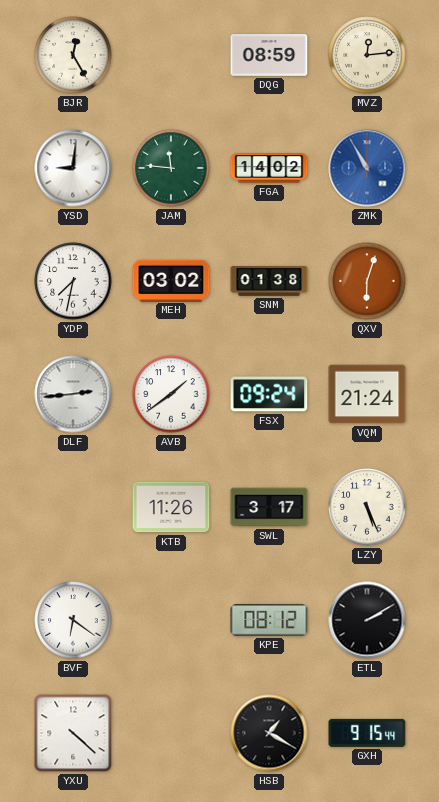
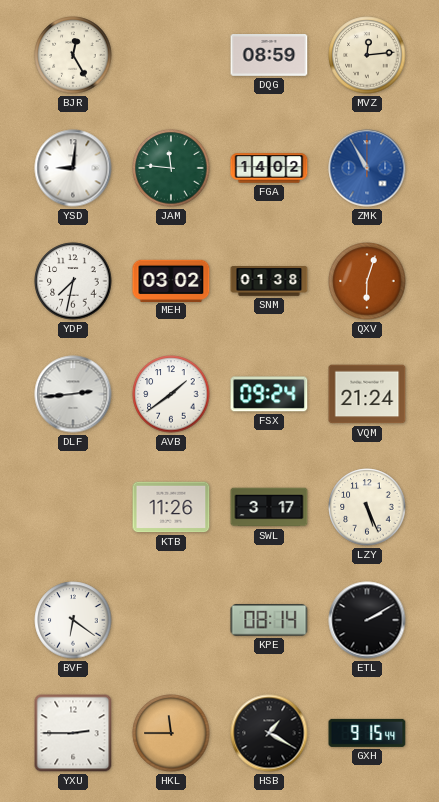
KPE: 08:12 -> 08:14
YXU: 4:22 -> 2:45
HKL: none -> 11:45
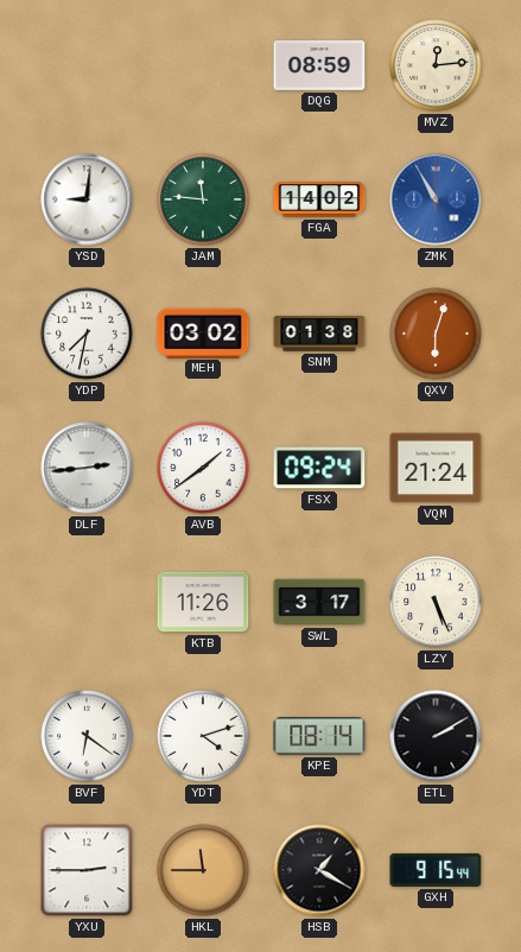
BJR: 12:25 -> none
YDT: none -> 4:12
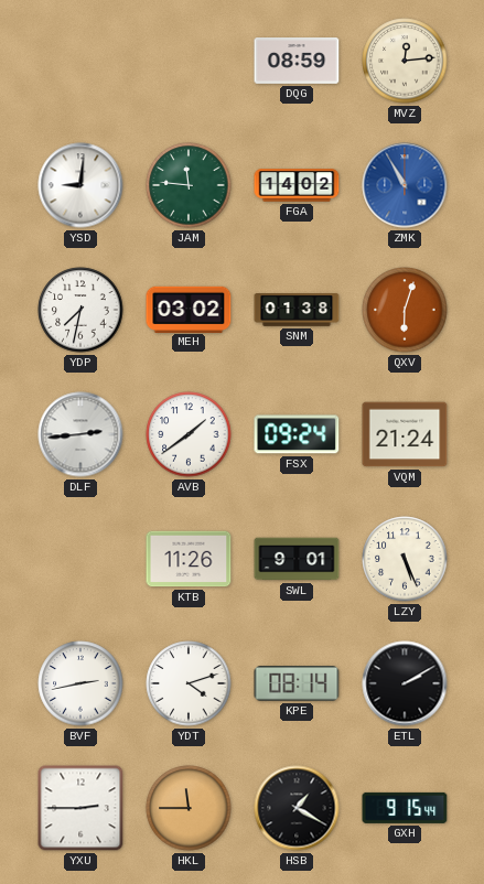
SWL: 3:17 -> 9:01
BVF: 6:21 -> 2:43
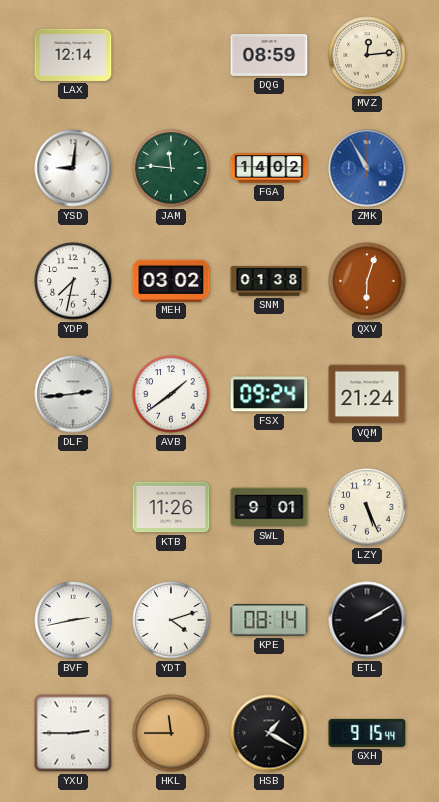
LAX: none -> 12:14
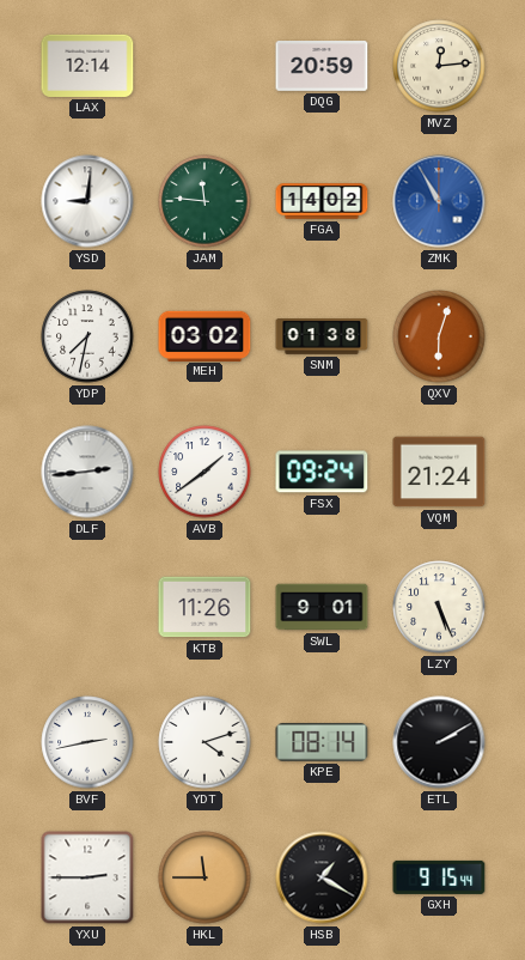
DQG: 08:59 -> 20:59
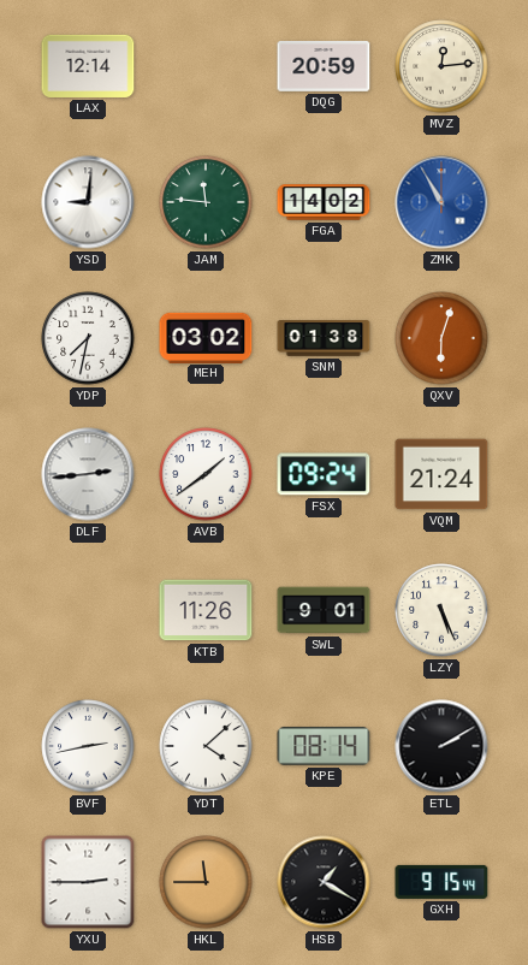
YDT: 4:12 -> 4:08
